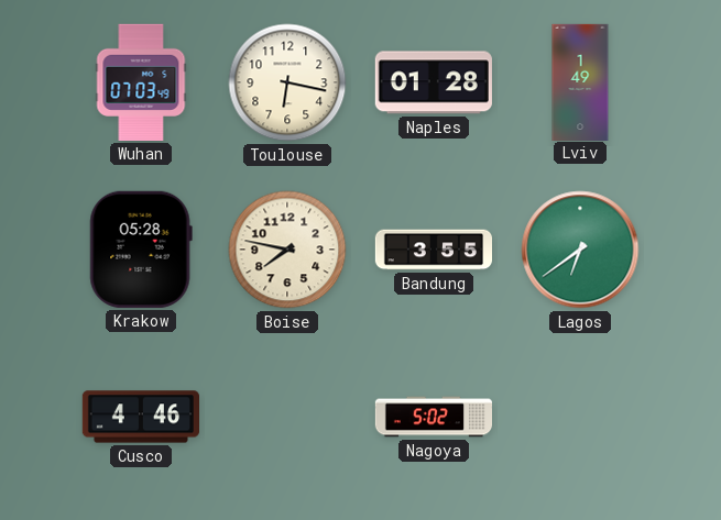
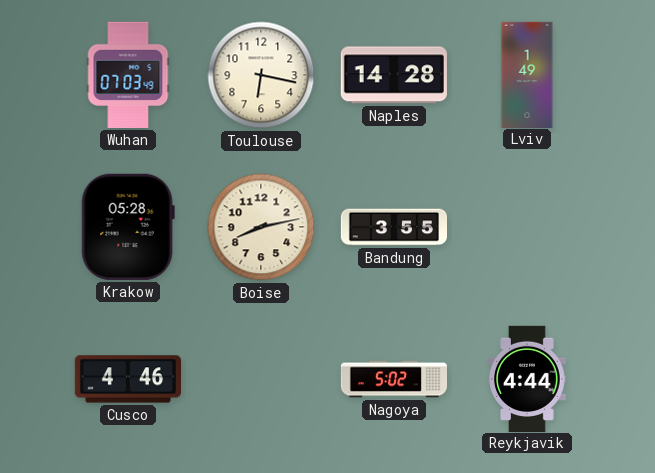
Naples: 01:28 -> 14:28
Boise: 7:47 -> 8:13
Lagos: 6:39 -> none
Reykjavik: none -> 4:44
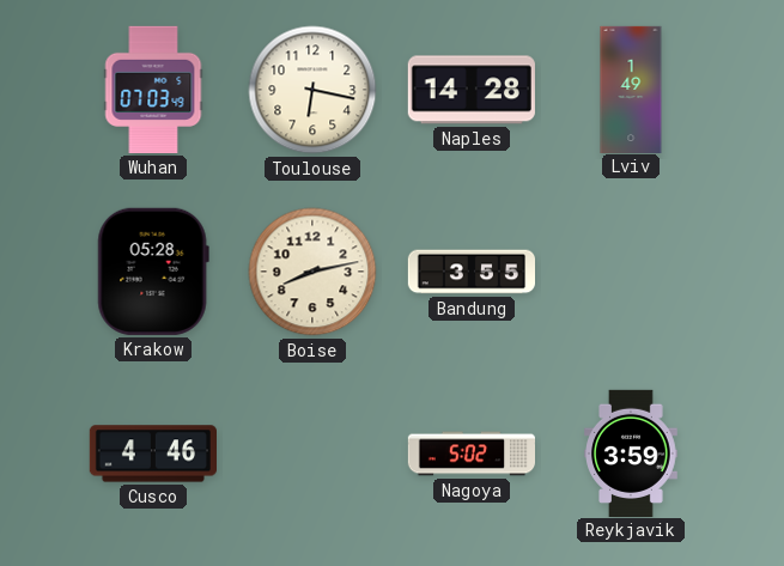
Reykjavik: 4:44 -> 3:59
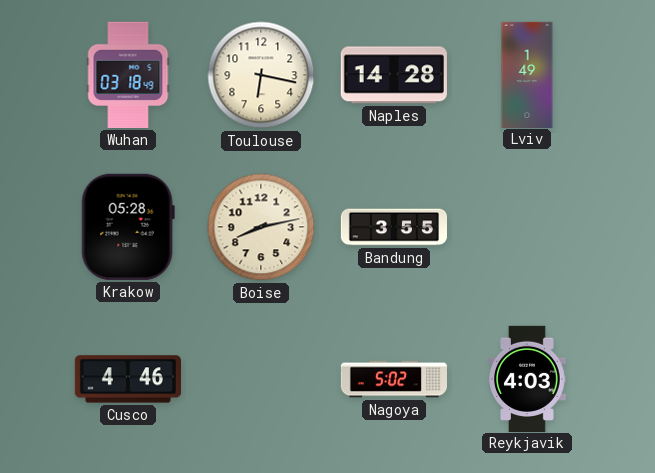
Wuhan: 07:03 -> 03:18
Reykjavik: 3:59 -> 4:03
